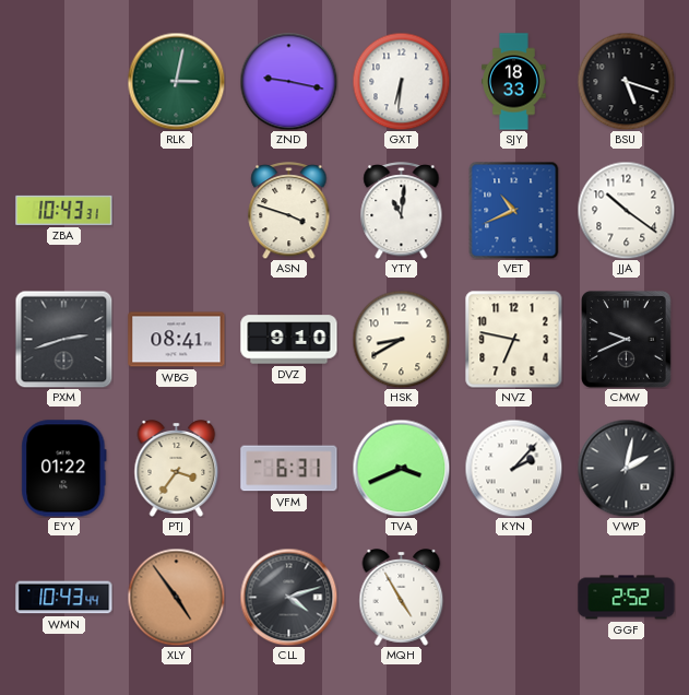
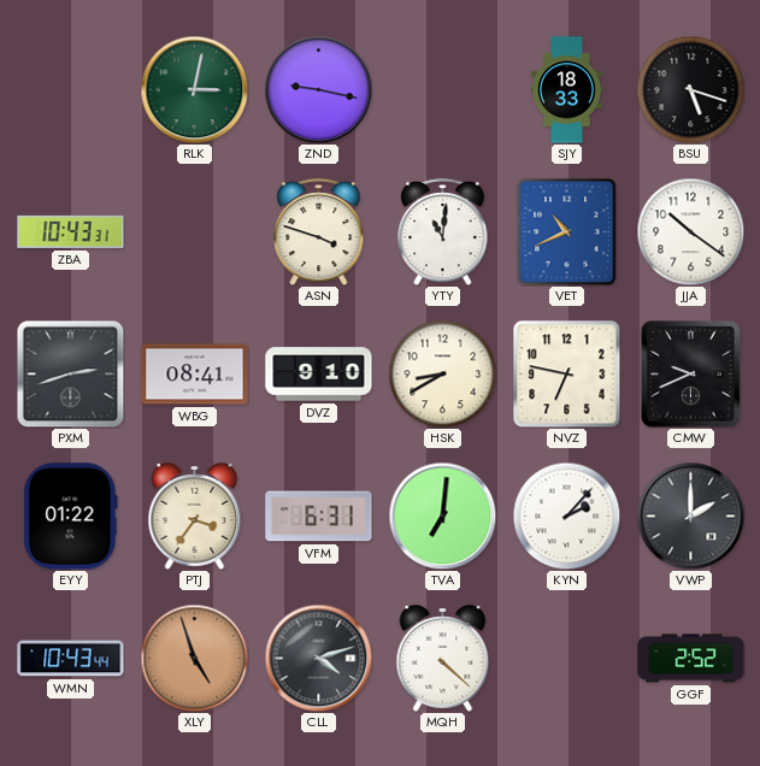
GXT: 6:31 -> none
TVA: 3:41 -> 7:01
VWP: 2:02 -> 2:00
XLY: 4:54 -> 4:57
MQH: 4:55 -> 4:22
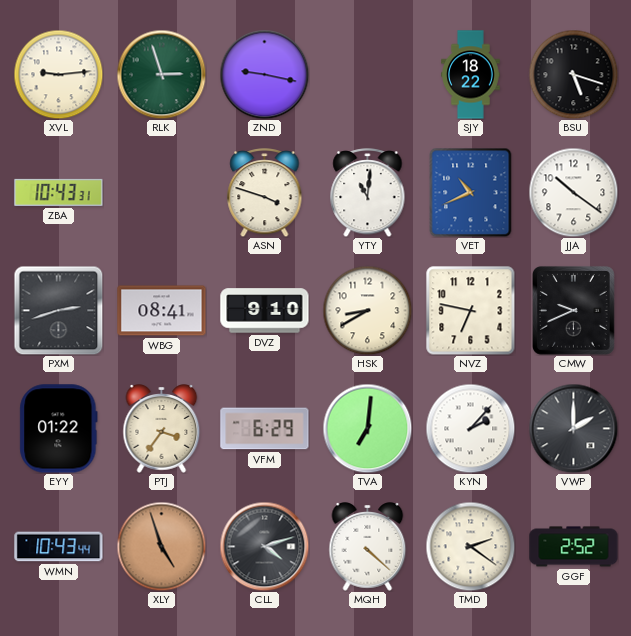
XVL: none -> 9:14
RLK: 3:02 -> 2:57
SJY: 18:33 -> 18:22
VFM: 6:31 -> 6:29
TMD: none -> 2:21
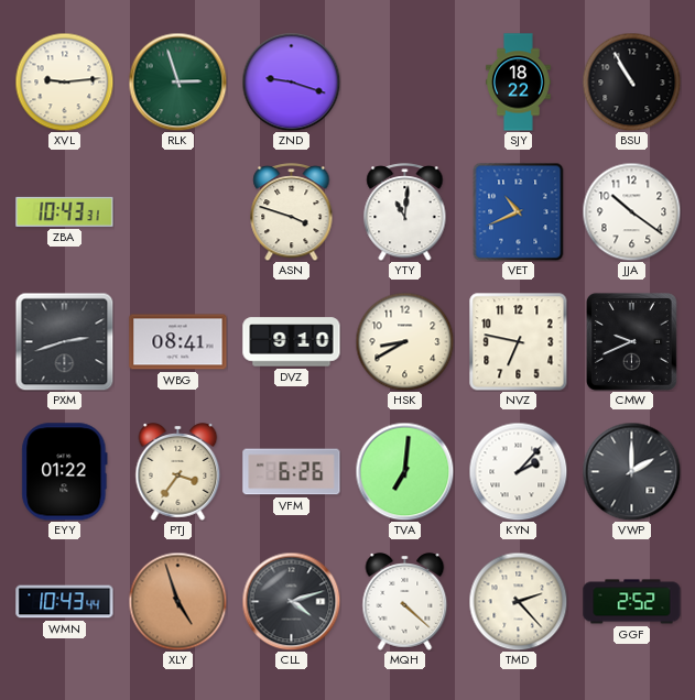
ZND: 9:17 -> 9:18
BSU: 5:18 -> 10:55
VFM: 6:29 -> 6:26
TMD: 2:21 -> 2:23
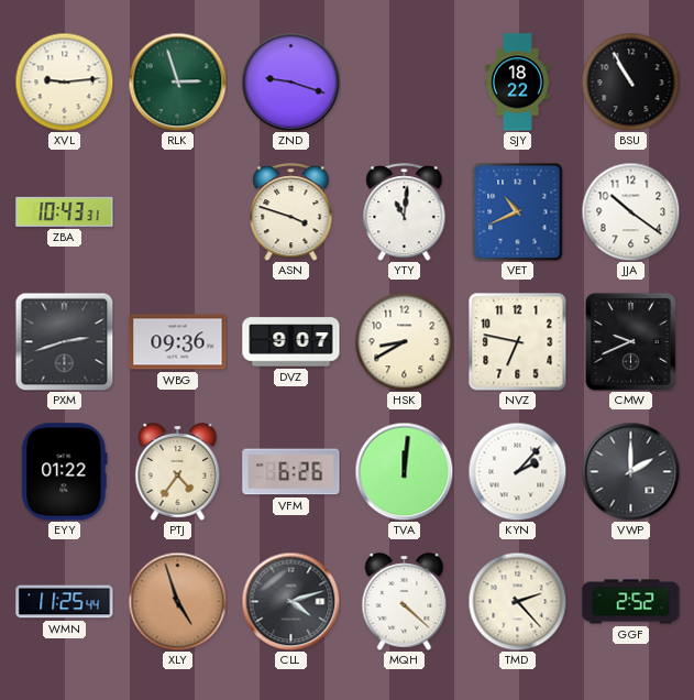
WBG: 08:41 -> 09:36
DVZ: 9:10 -> 9:07
PTJ: 3:36 -> 4:36
TVA: 7:01 -> 12:01
WMN: 10:43 -> 11:25
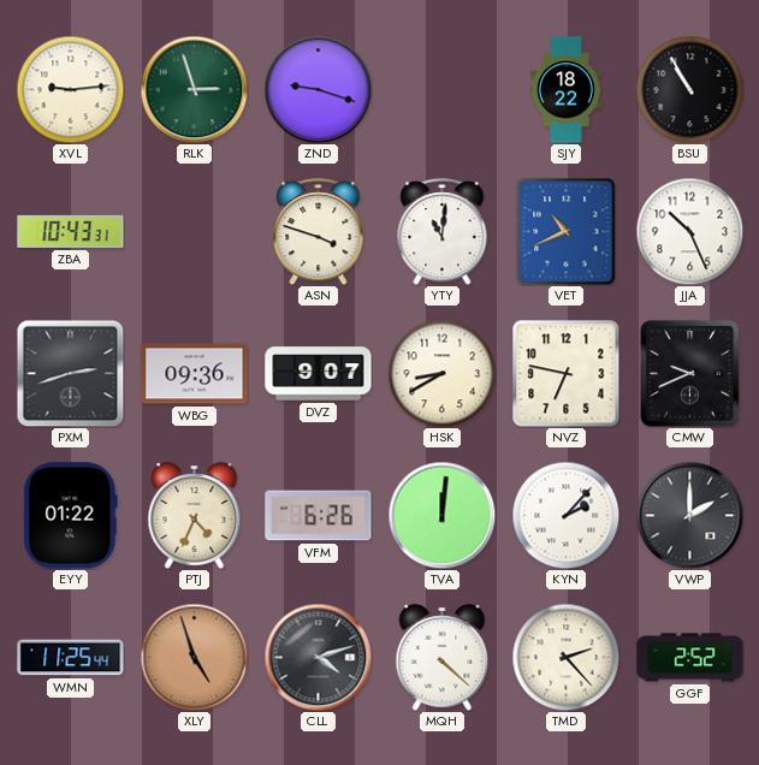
JJA: 10:21 -> 10:26
PTJ: 4:36 -> 4:34
